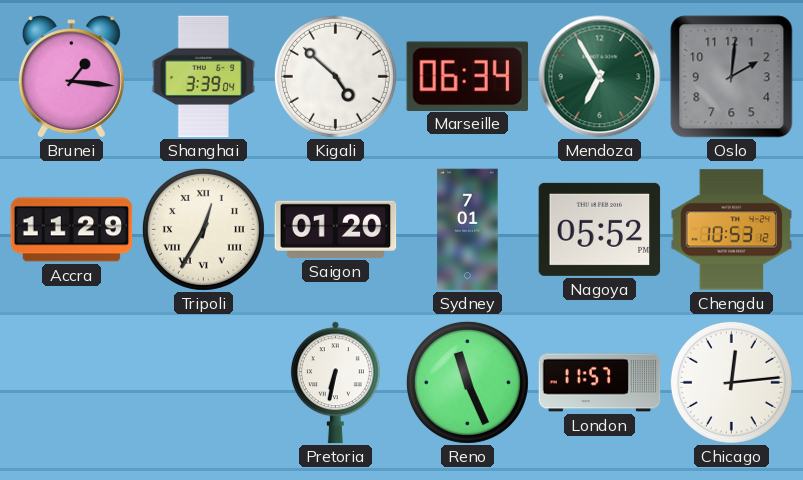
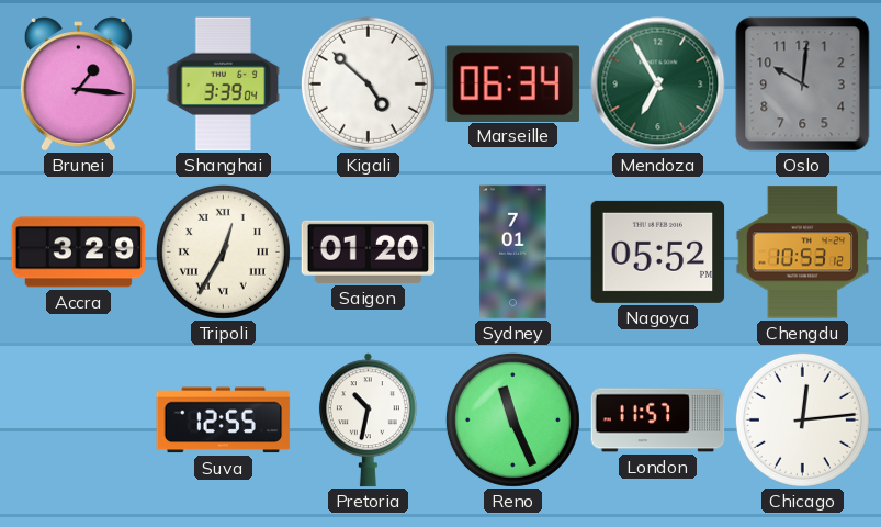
Oslo: 2:01 -> 10:01
Accra: 11:29 -> 3:29
Suva: none -> 12:55
Pretoria: 6:32 -> 10:32
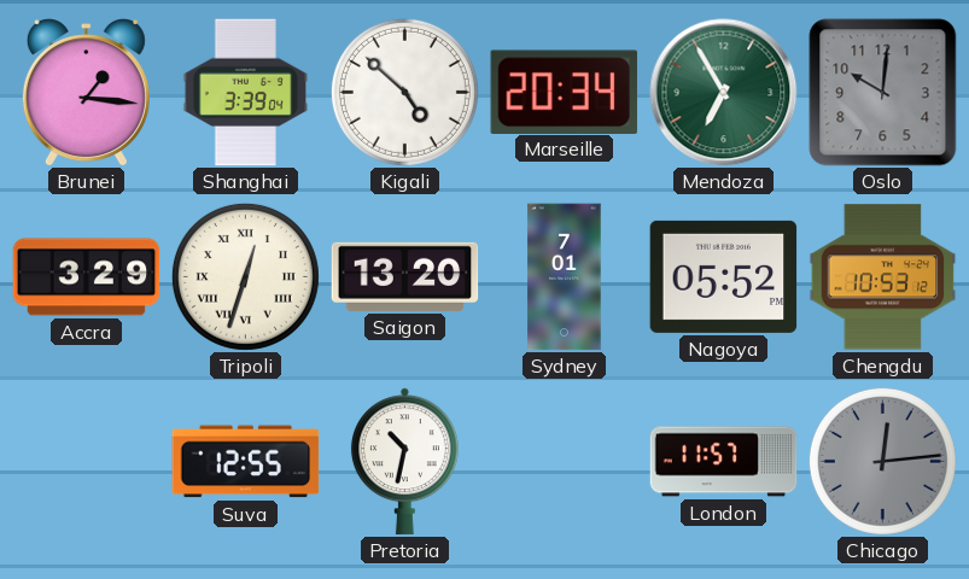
Marseille: 06:34 -> 20:34
Tripoli: 12:35 -> 12:33
Saigon: 01:20 -> 13:20
Reno: 11:26 -> none
Chicago dial: white -> grey
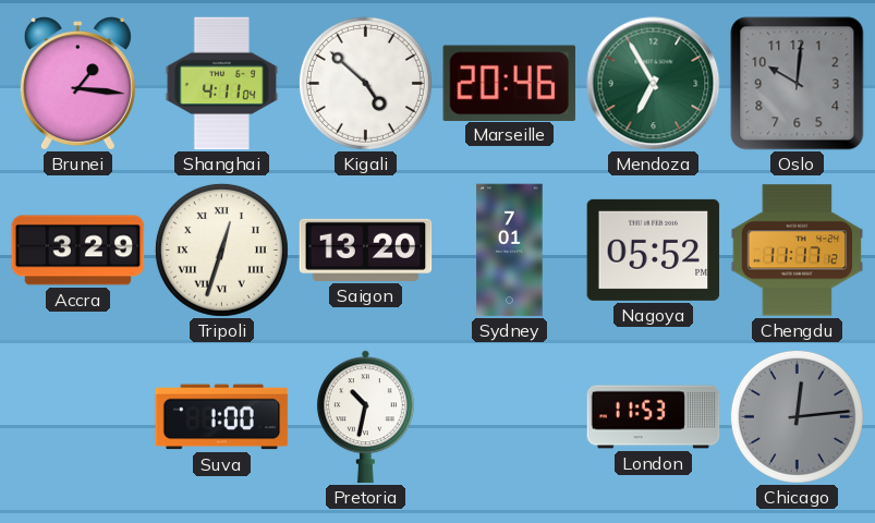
Shanghai: 3:39 -> 4:11
Marseille: 20:34 -> 20:46
Chengdu: 10:53 -> 11:17
Suva: 12:55 -> 1:00
London: 11:57 -> 11:53
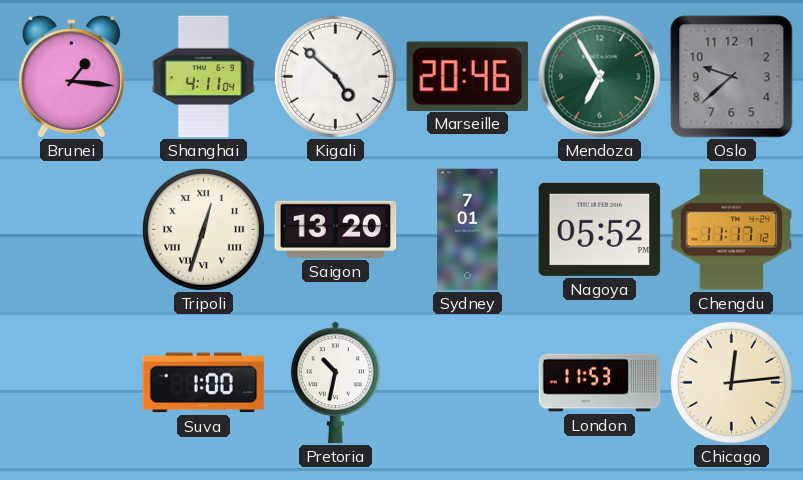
Oslo: 10:01 -> 9:38
Accra: 3:29 -> none
Chicago dial: grey -> cream
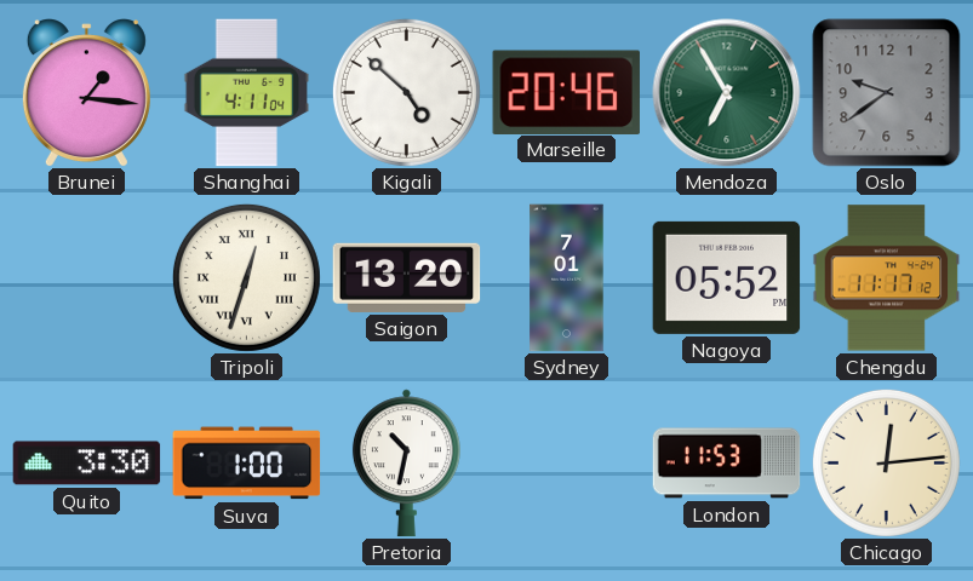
Oslo: 9:38 -> 9:39
Quito: none -> 3:30
